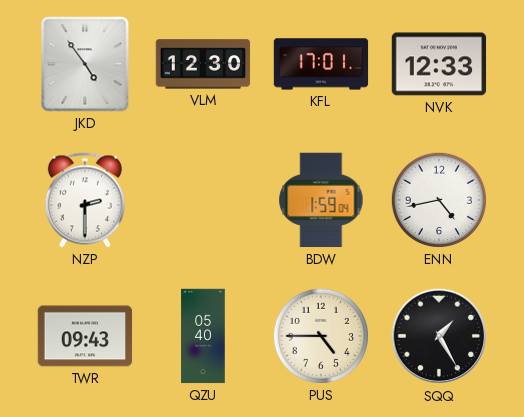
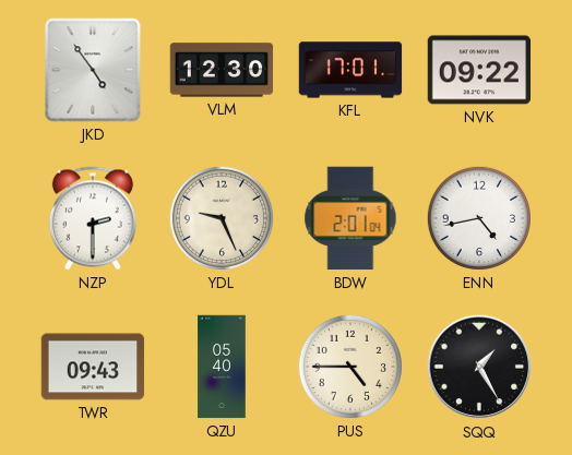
NVK: 12:33 -> 09:22
YDL: none -> 9:26
BDW: 1:59 -> 2:01
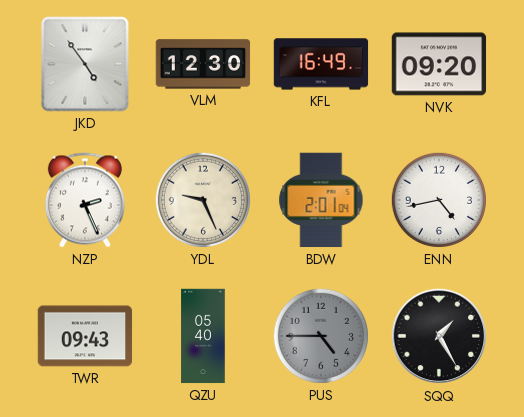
KFL: 17:01 -> 16:49
NVK: 09:22 -> 09:20
NZP: 2:30 -> 2:26
PUS dial: cream -> grey
